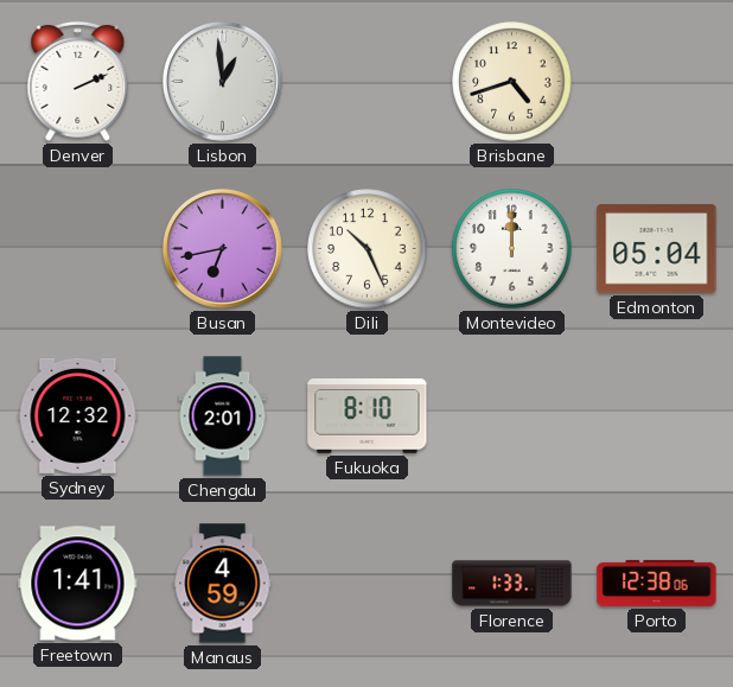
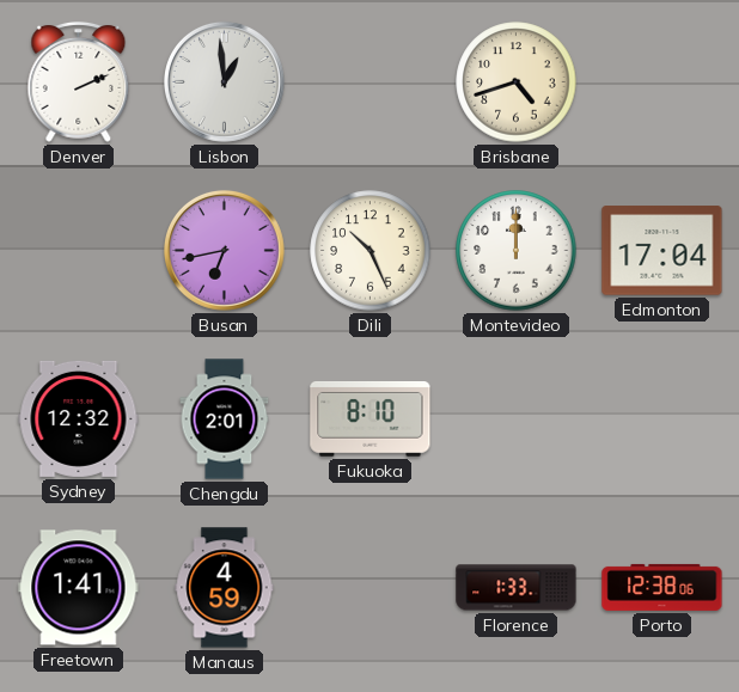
Edmonton: 05:04 -> 17:04
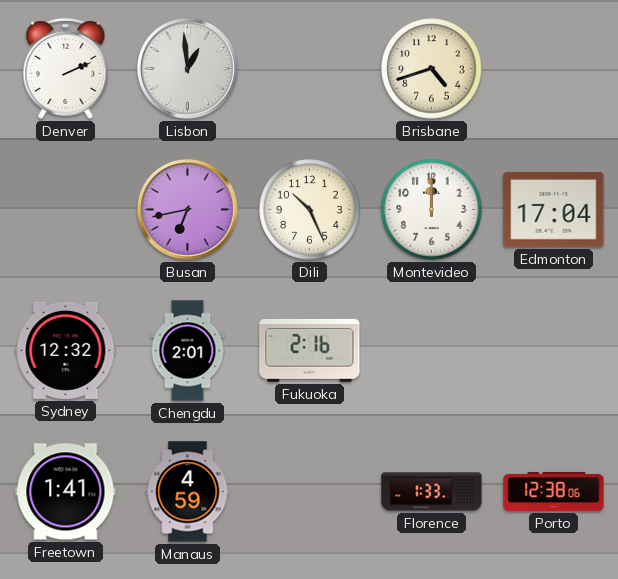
Fukuoka: 8:10 -> 2:16
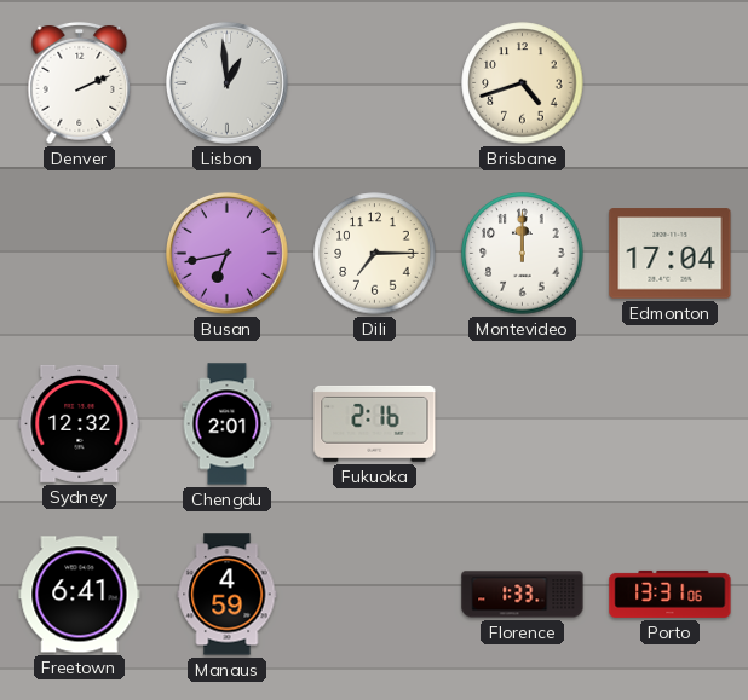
Dili: 10:26 -> 7:15
Freetown: 1:41 -> 6:41
Porto: 12:38 -> 13:31
